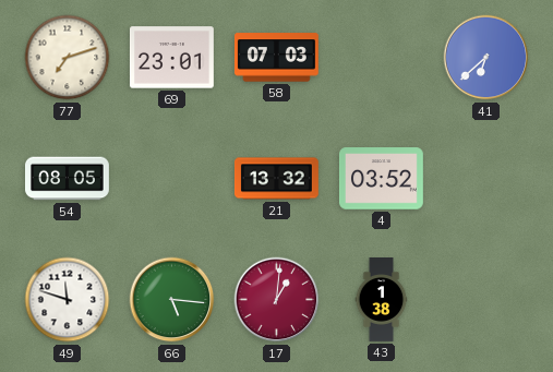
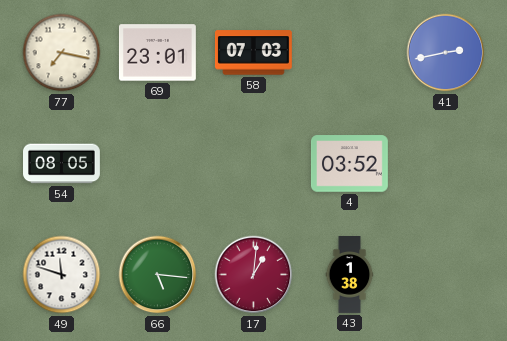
77: 7:12 -> 7:17
41: 6:38 -> 2:43
21: 13:32 -> none
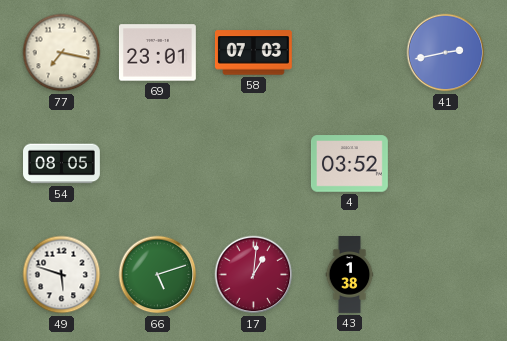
49: 11:48 -> 5:48
66: 5:16 -> 5:12
